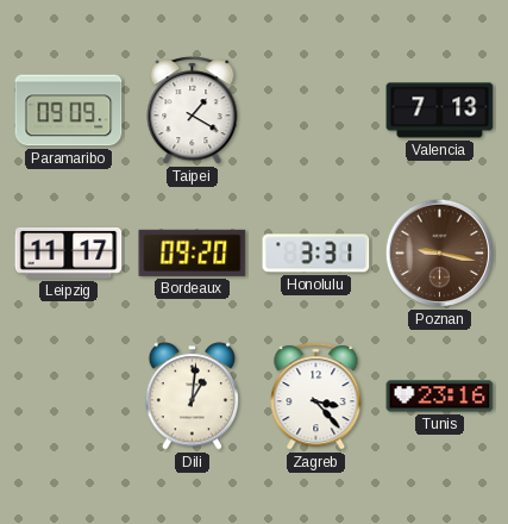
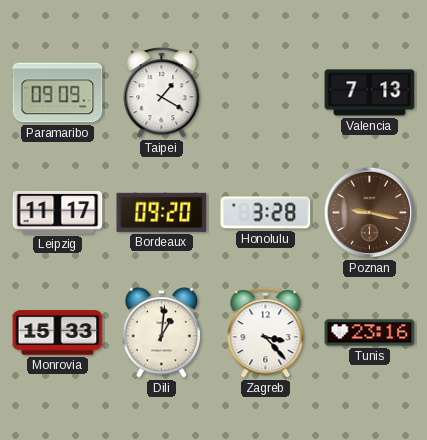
Honolulu: 3:31 -> 3:28
Monrovia: none -> 15:33
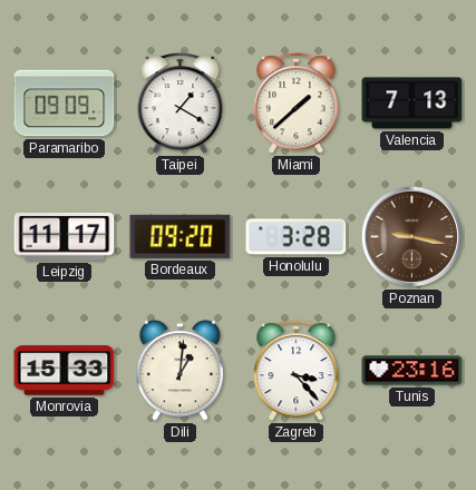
Miami: none -> 1:38
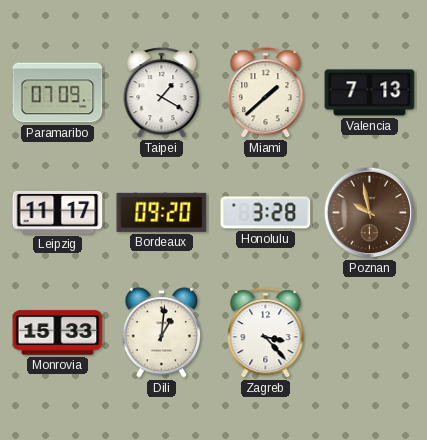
Paramaribo: 09:09 -> 07:09
Poznan: 9:17 -> 9:58
Tunis: 23:16 -> none
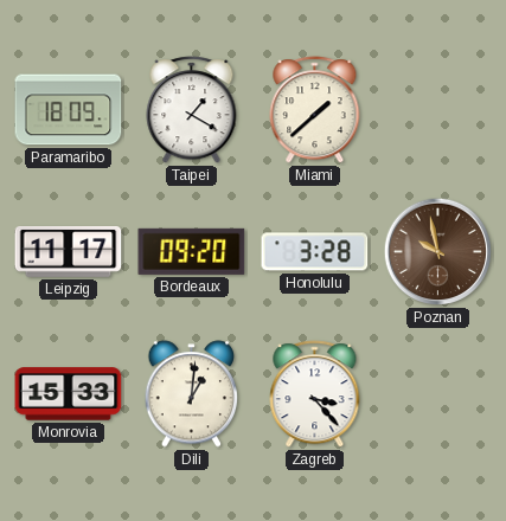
Paramaribo: 07:09 -> 18:09
Valencia: 7:13 -> none
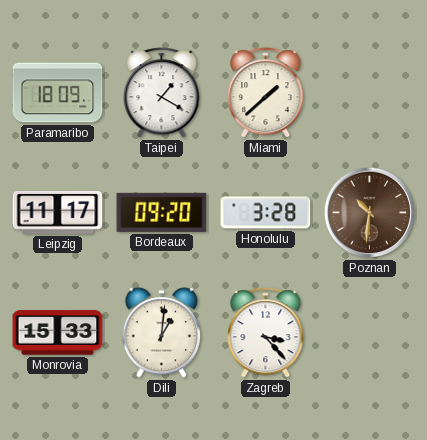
Poznan: 9:58 -> 10:31
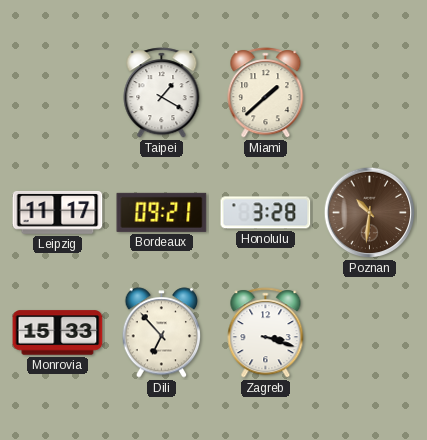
Paramaribo: 18:09 -> none
Bordeaux: 09:20 -> 09:21
Dili: 1:01 -> 6:53
Zagreb: 3:23 -> 3:18
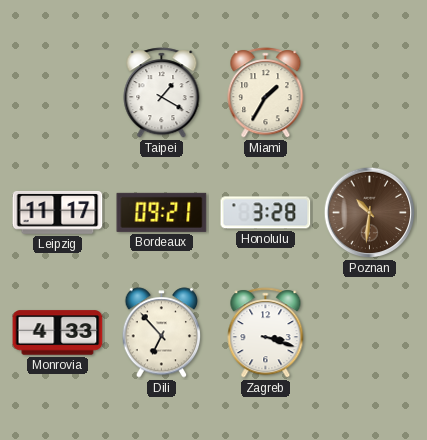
Miami: 1:38 -> 1:35
Monrovia: 15:33 -> 4:33
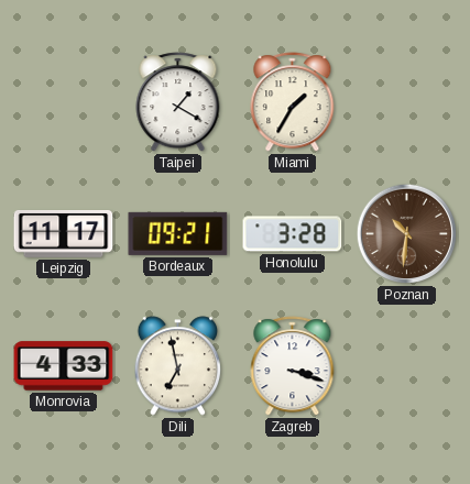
Dili: 6:53 -> 6:58
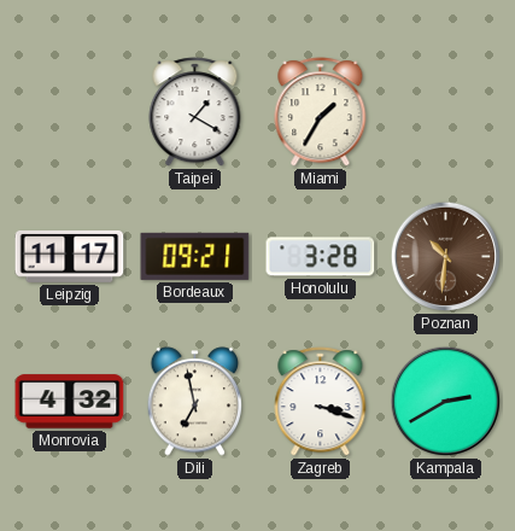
Monrovia: 4:33 -> 4:32
Kampala: none -> 2:40
